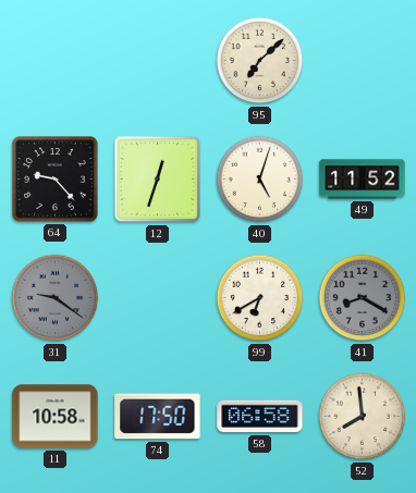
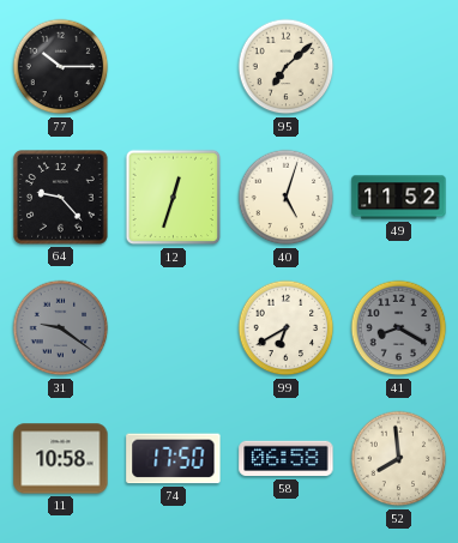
77: none -> 10:15
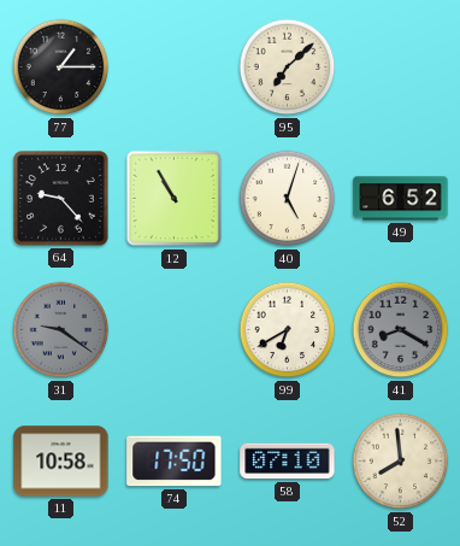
77: 10:15 -> 1:15
12: 12:33 -> 10:55
49: 11:52 -> 6:52
58: 06:58 -> 07:10
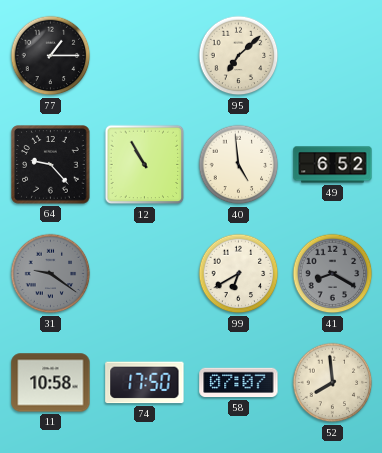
40: 5:03 -> 4:59
58: 07:10 -> 07:07
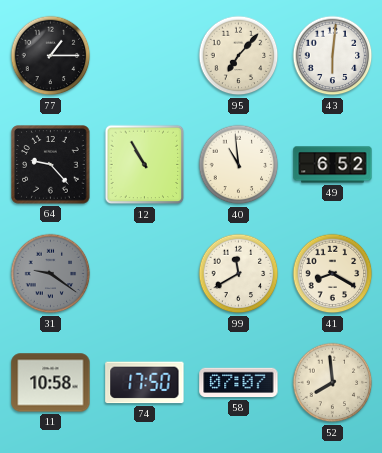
95: 7:08 -> 7:07
43: none -> 6:01
40: 4:59 -> 10:59
99: 6:40 -> 11:40
41 dial: grey -> cream
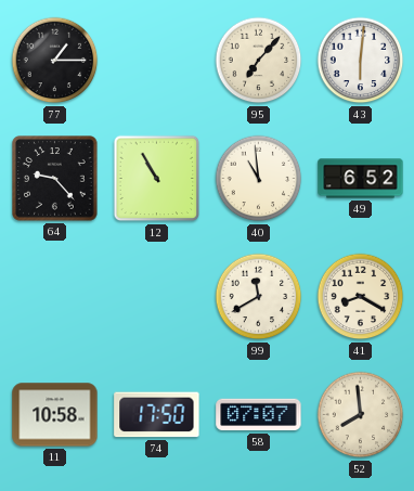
31: 9:21 -> none
